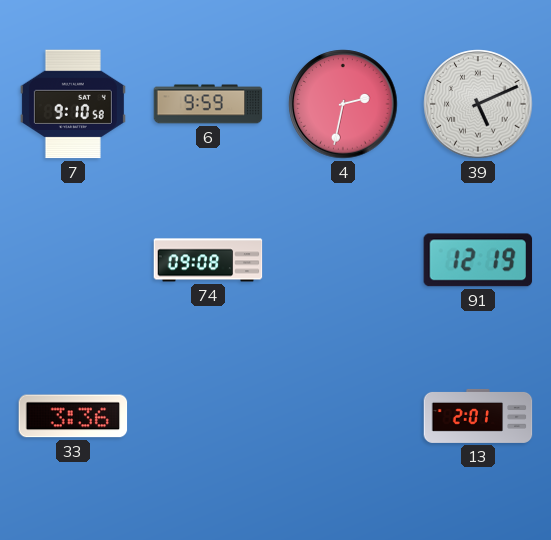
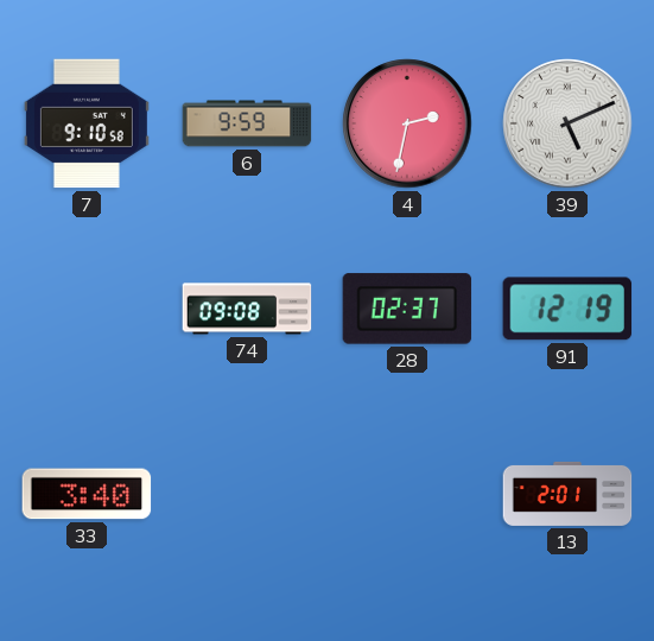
28: none -> 02:37
33: 3:36 -> 3:40
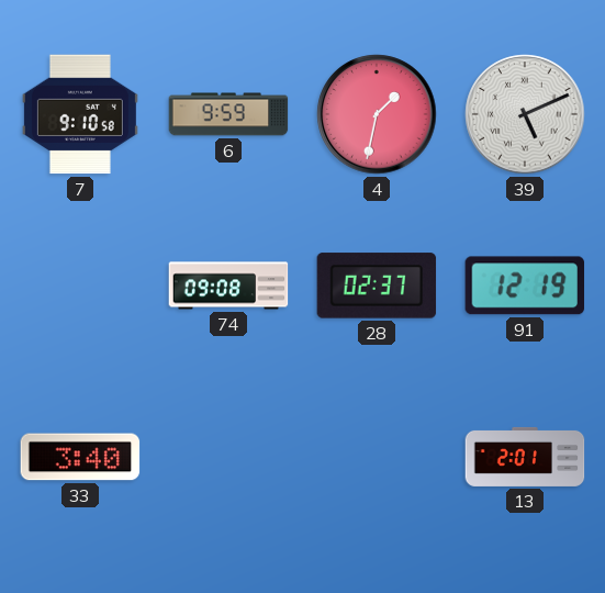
4: 2:32 -> 1:32
